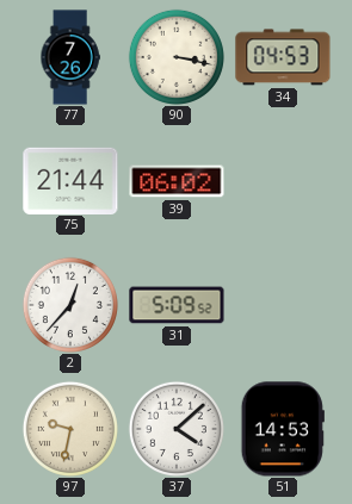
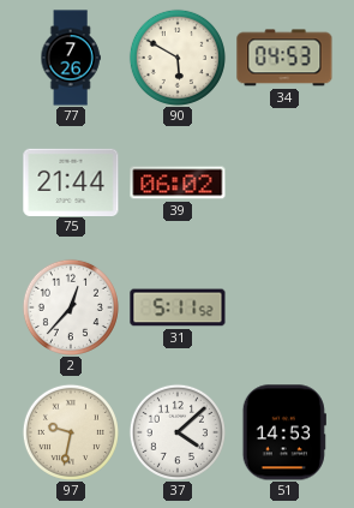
90: 3:17 -> 5:50
31: 5:09 -> 5:11
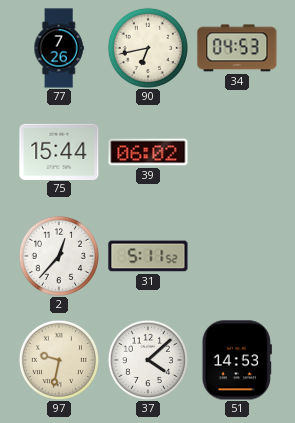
90: 5:50 -> 6:43
75: 21:44 -> 15:44
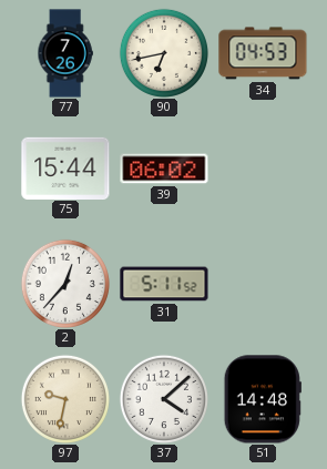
51: 14:53 -> 14:48
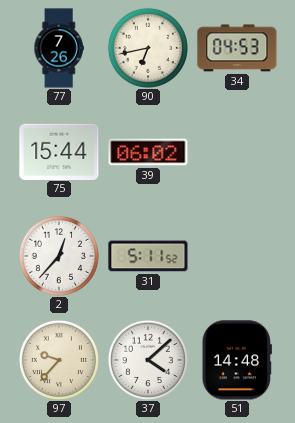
97: 9:32 -> 9:37
